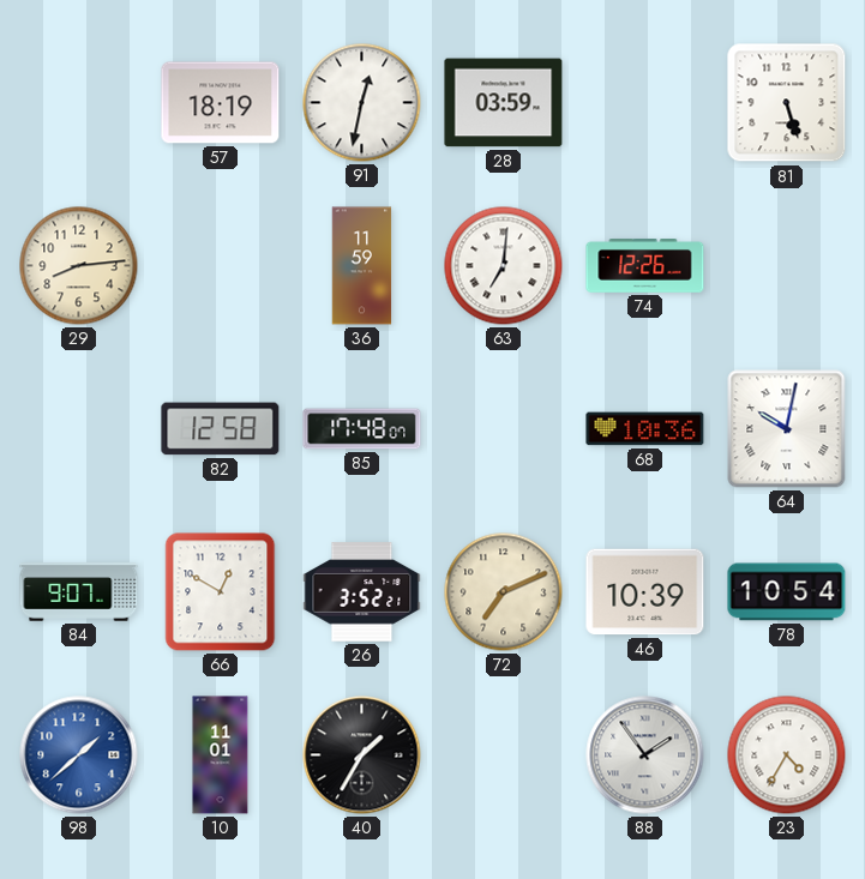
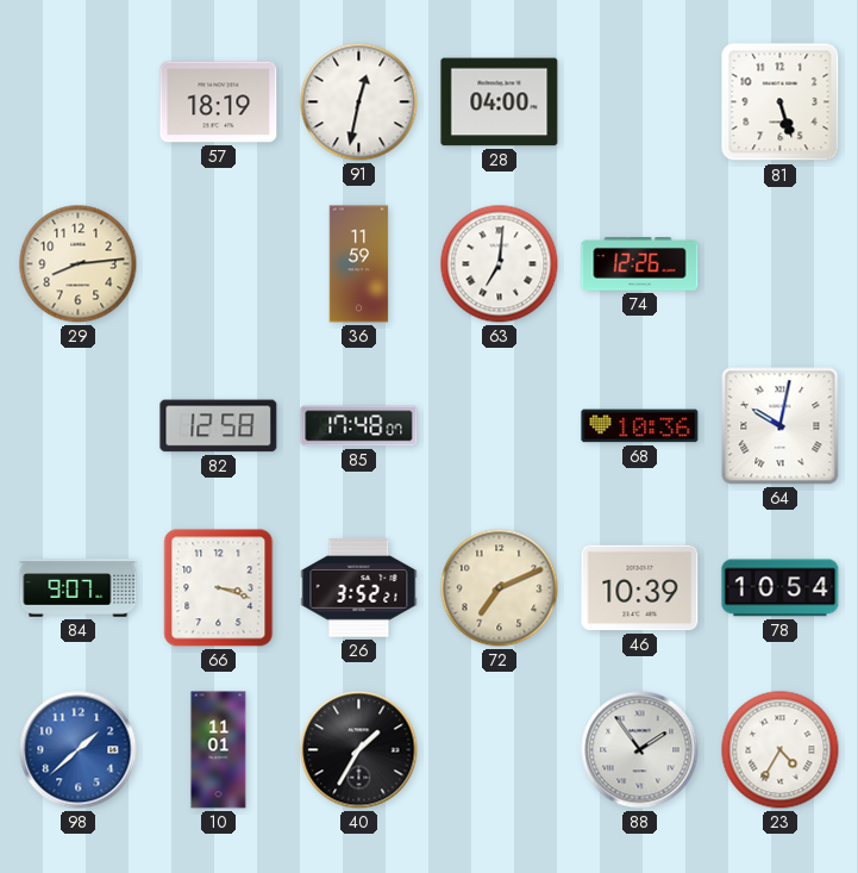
28: 03:59 -> 04:00
66: 12:50 -> 3:18
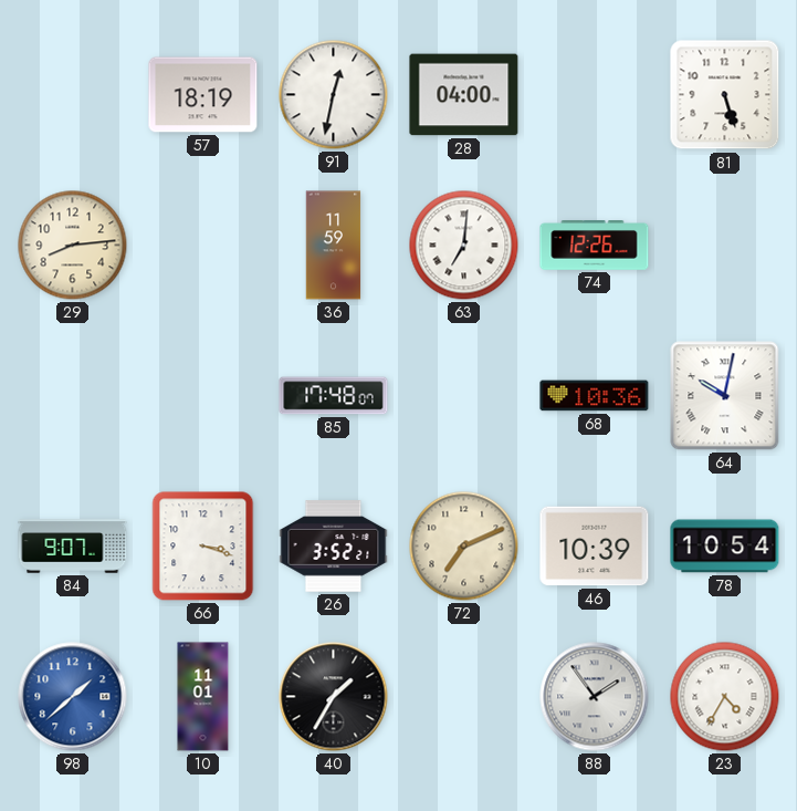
82: 12:58 -> none
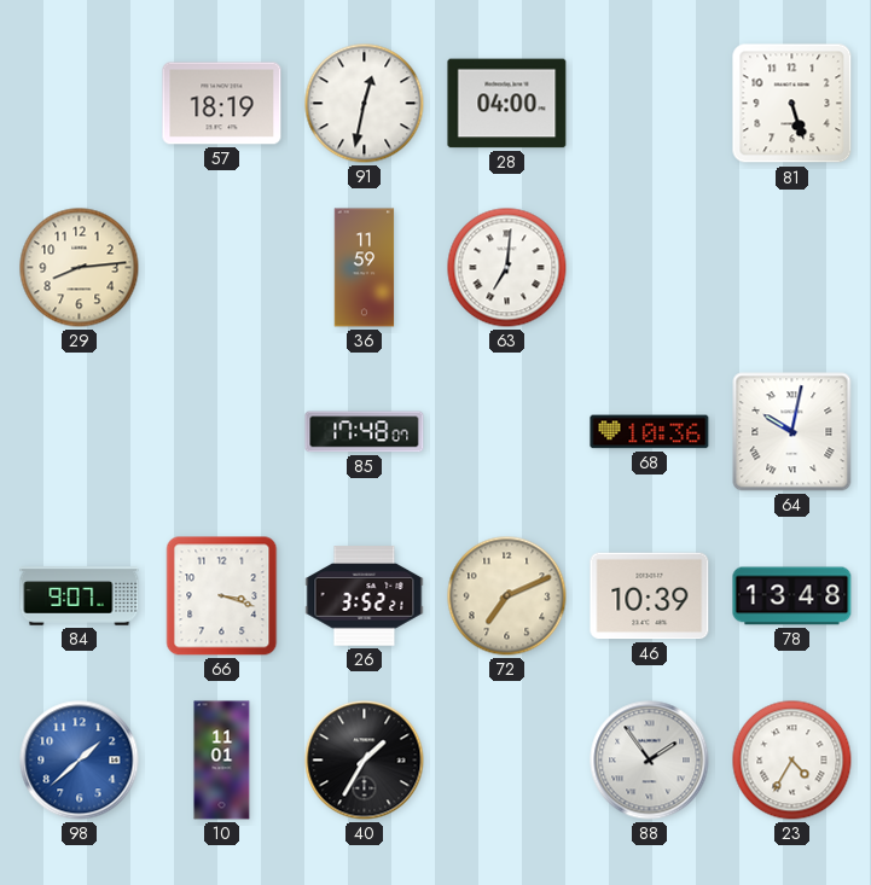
74: 12:26 -> none
78: 10:54 -> 13:48
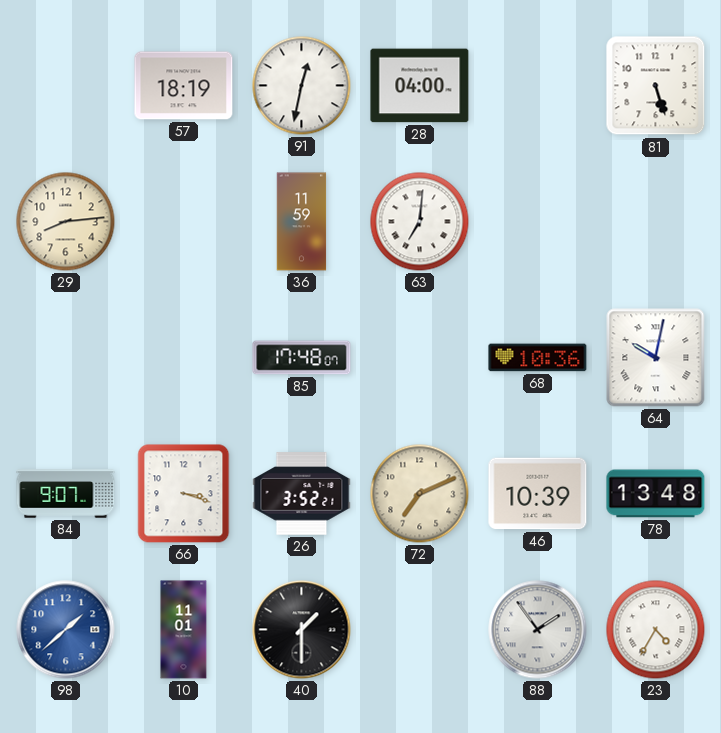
40: 1:35 -> 1:30
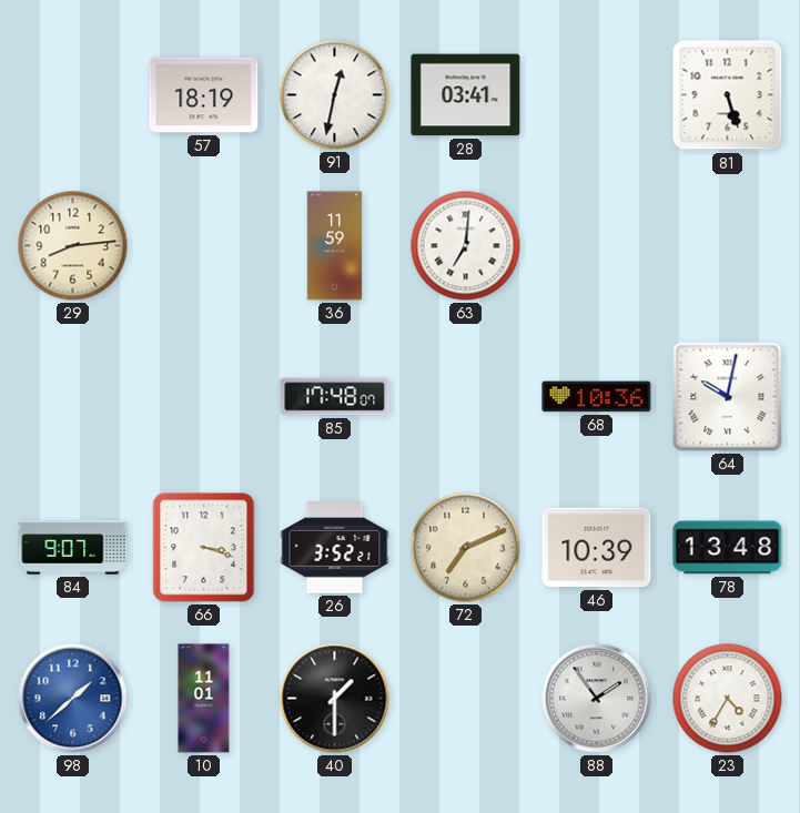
28: 04:00 -> 03:41
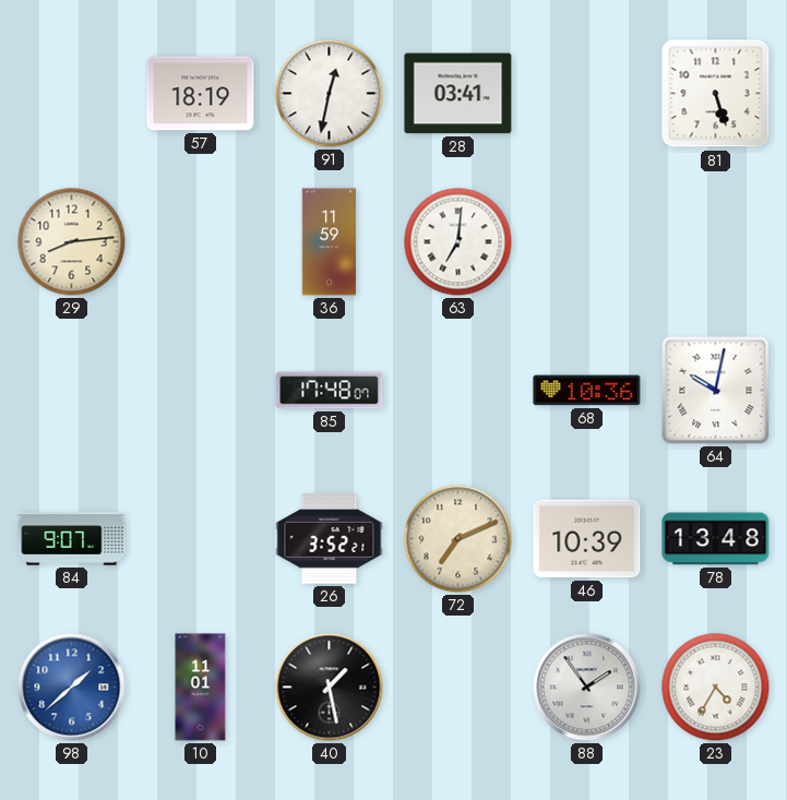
66: 3:18 -> none
40: 1:30 -> 1:28
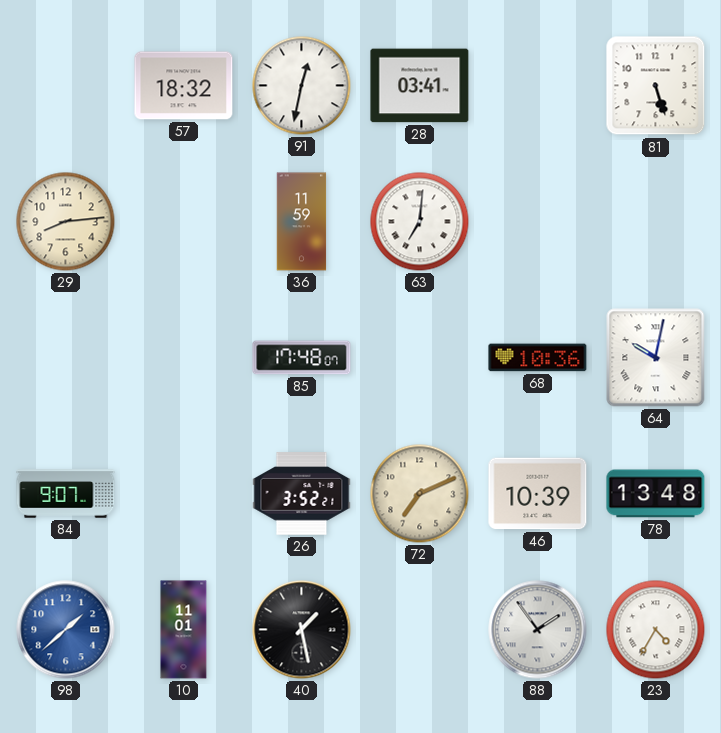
57: 18:19 -> 18:32
